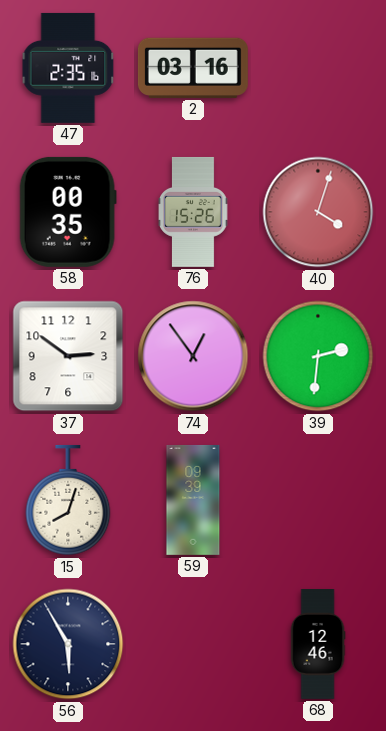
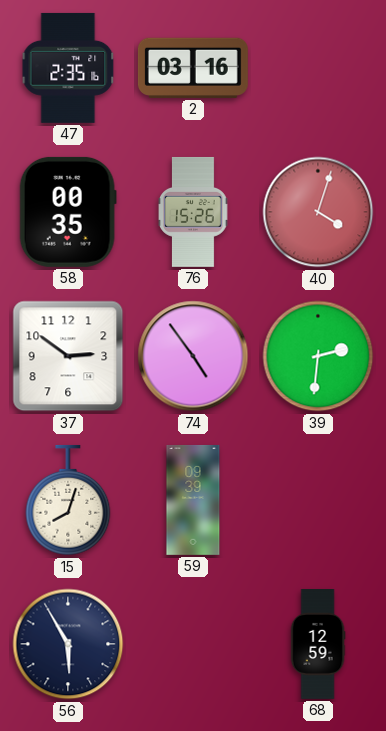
74: 12:54 -> 4:54
68: 12:46 -> 12:59
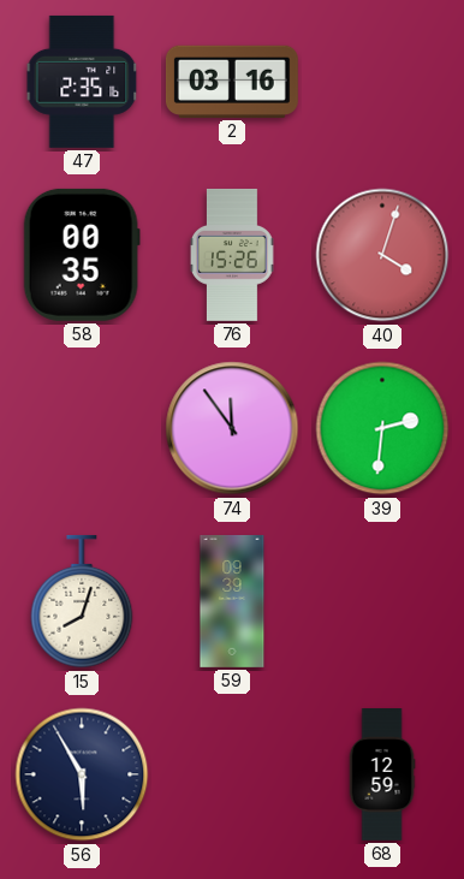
37: 2:51 -> none
74: 4:54 -> 11:54
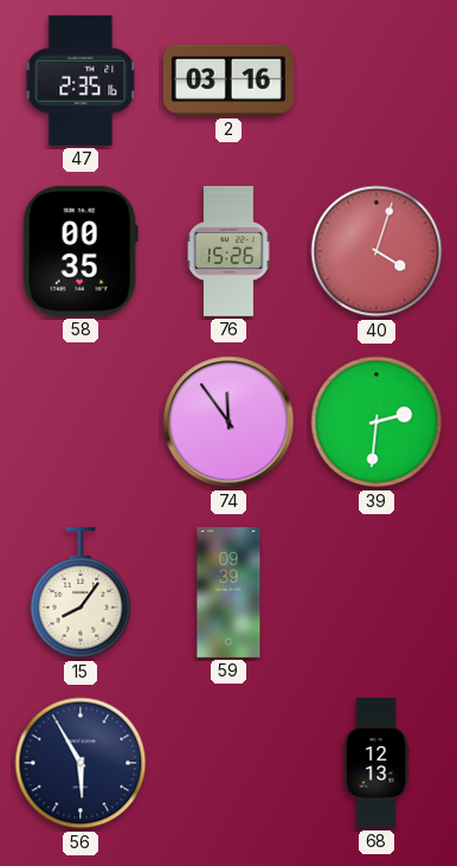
15: 8:03 -> 8:06
68: 12:59 -> 12:13
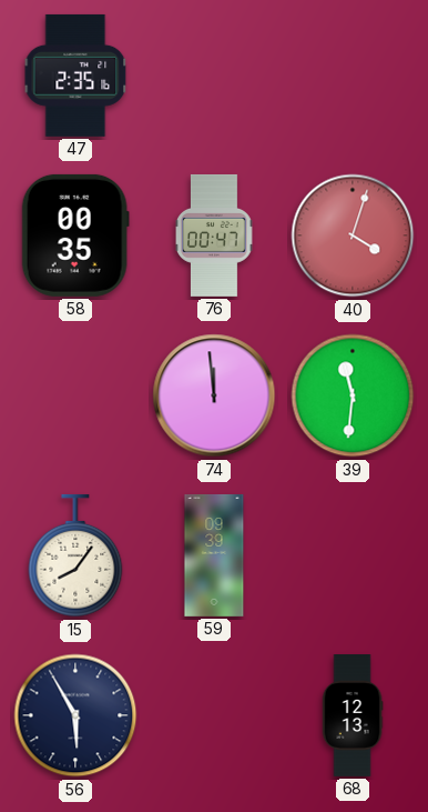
2: 03:16 -> none
76: 15:26 -> 00:47
74: 11:54 -> 11:59
39: 2:31 -> 11:31
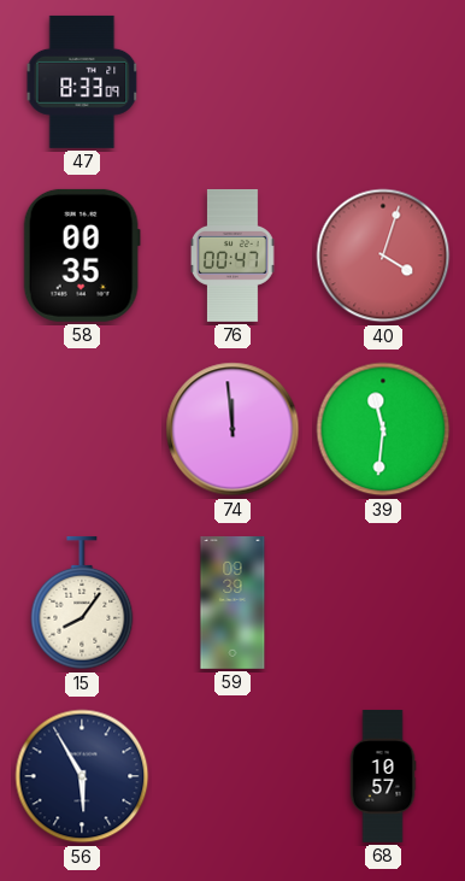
47: 2:35 -> 8:33
68: 12:13 -> 10:57
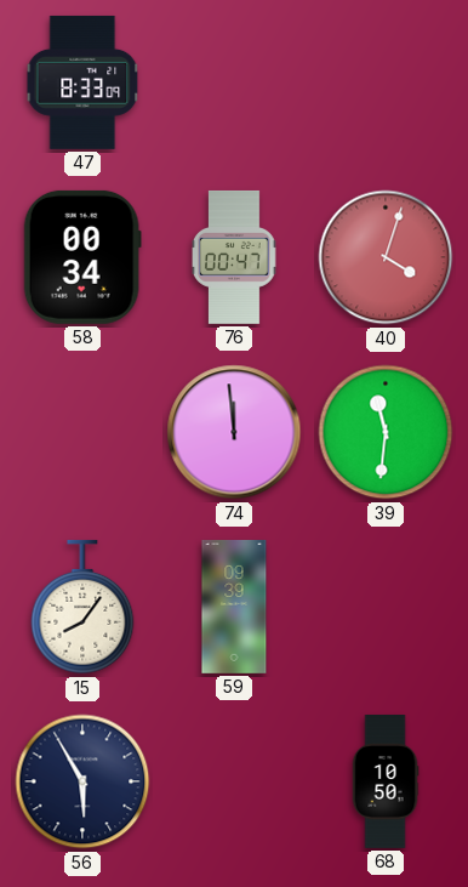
58: 00:35 -> 00:34
68: 10:57 -> 10:50
